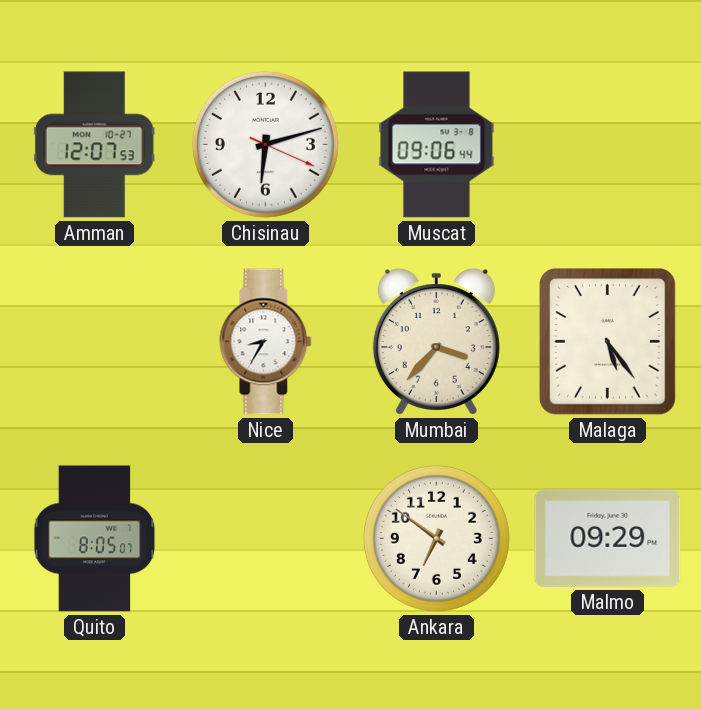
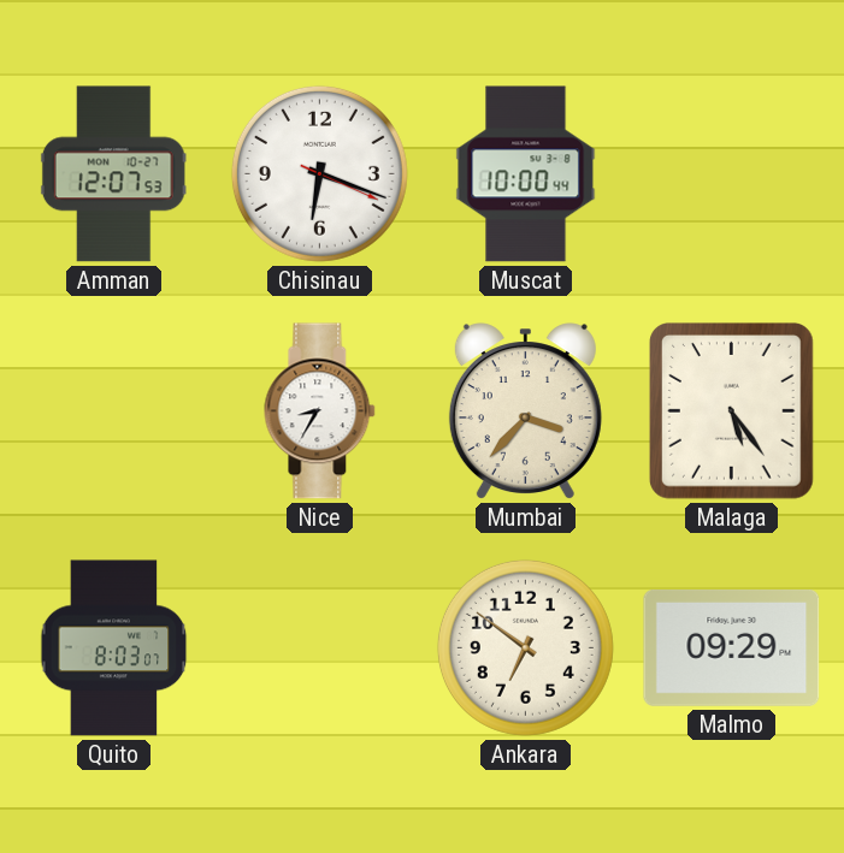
Chisinau: 6:12 -> 6:18
Muscat: 09:06 -> 10:00
Quito: 8:05 -> 8:03
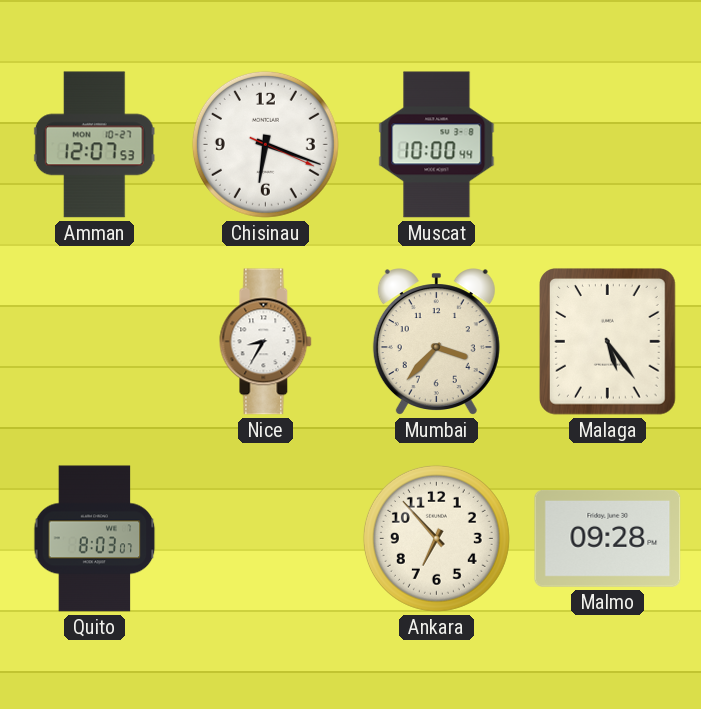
Ankara: 6:51 -> 6:53
Malmo: 09:29 -> 09:28
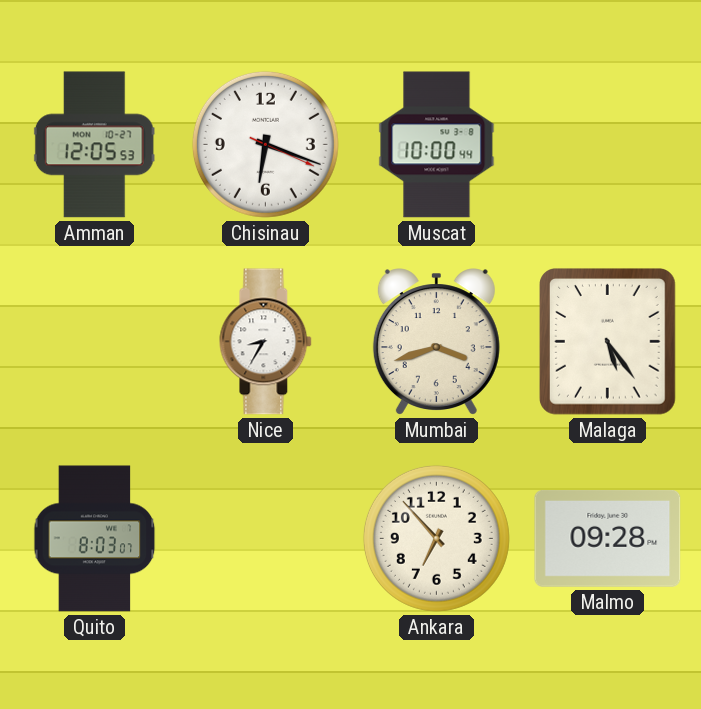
Amman: 12:07 -> 12:05
Mumbai: 3:37 -> 3:42
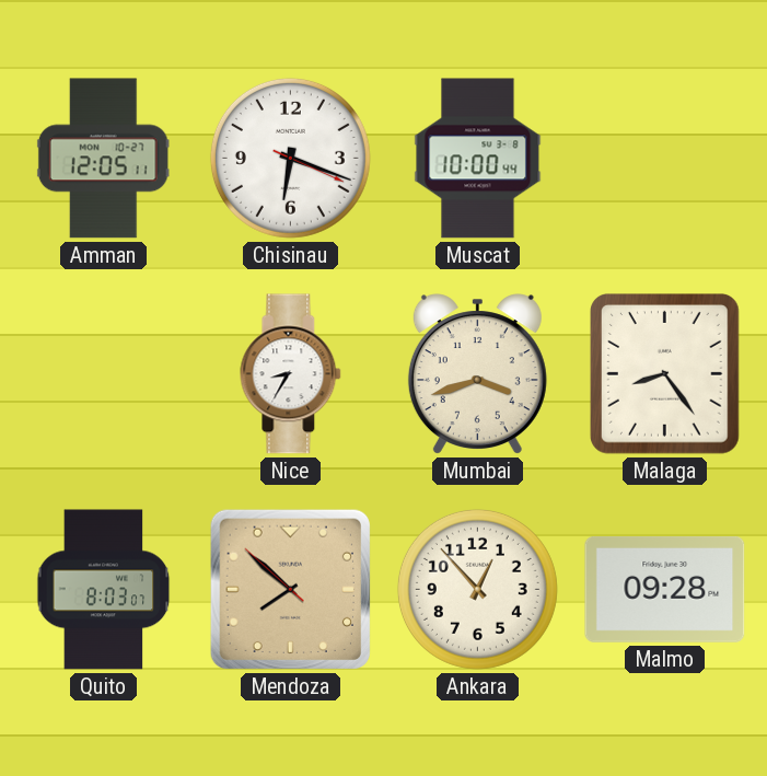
Amman: 12:05:53 -> 12:05:11
Malaga: 5:24 -> 8:24
Mendoza: none -> 7:51
Ankara: 6:53 -> 12:53
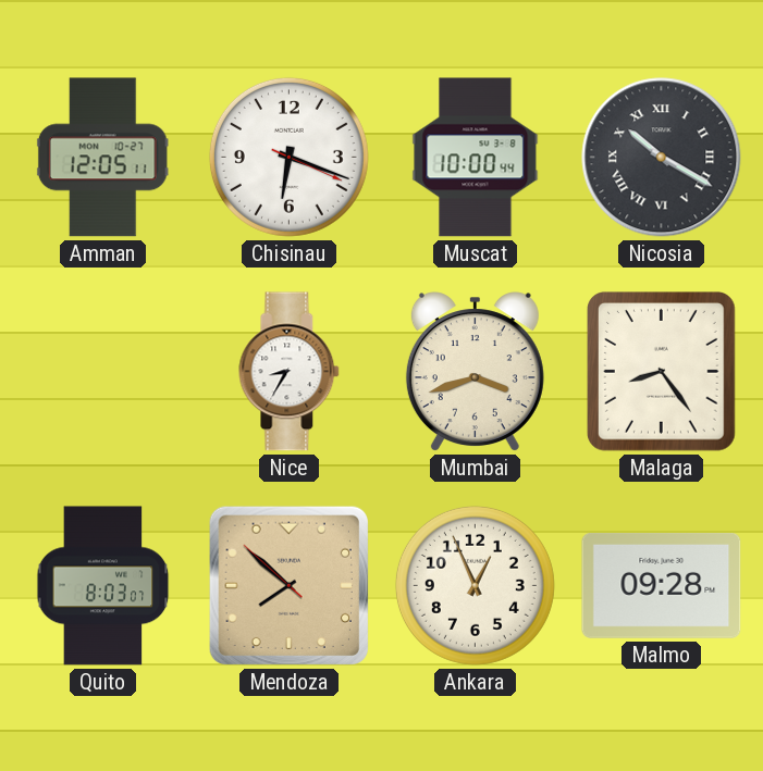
Nicosia: none -> 10:20
Ankara: 12:53 -> 12:56
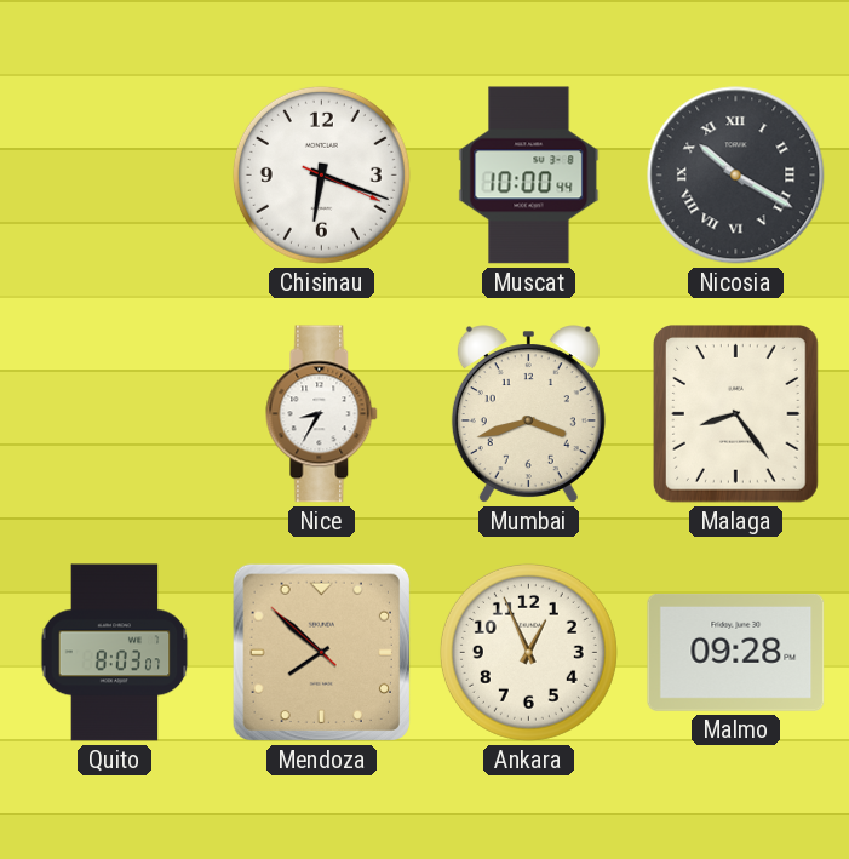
Amman: 12:05 -> none
